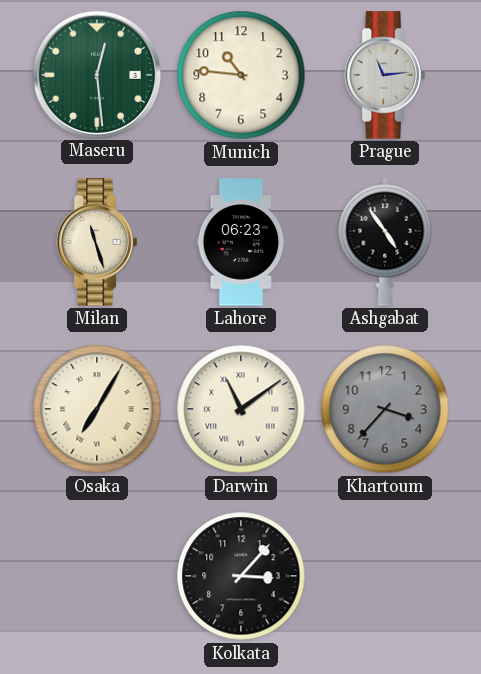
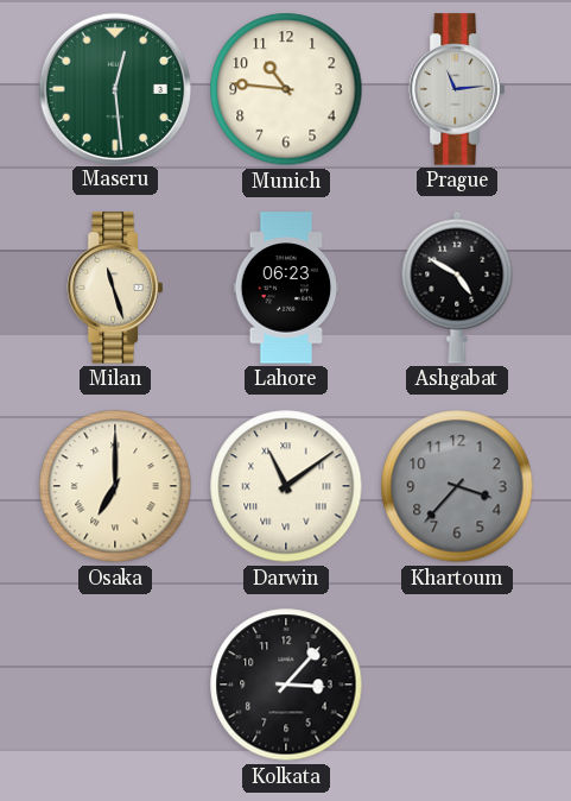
Ashgabat: 4:54 -> 4:50
Osaka: 7:05 -> 7:00
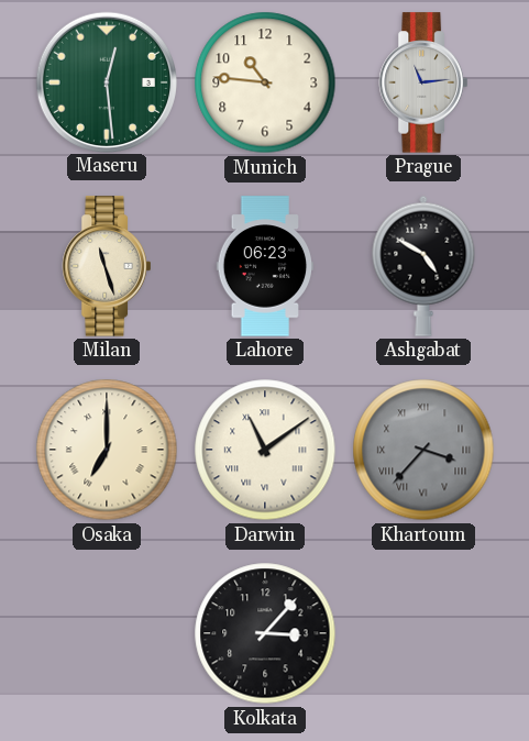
Khartoum numerals: Arabic -> Roman
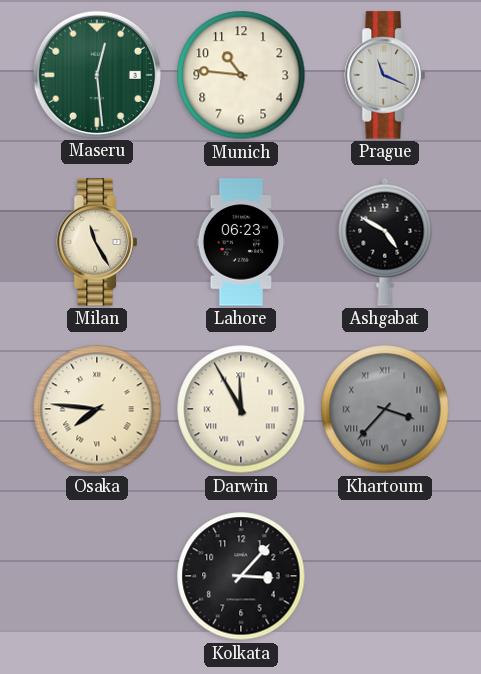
Prague: 11:14 -> 11:19
Milan: 11:27 -> 11:25
Osaka: 7:00 -> 7:46
Darwin: 11:09 -> 11:55
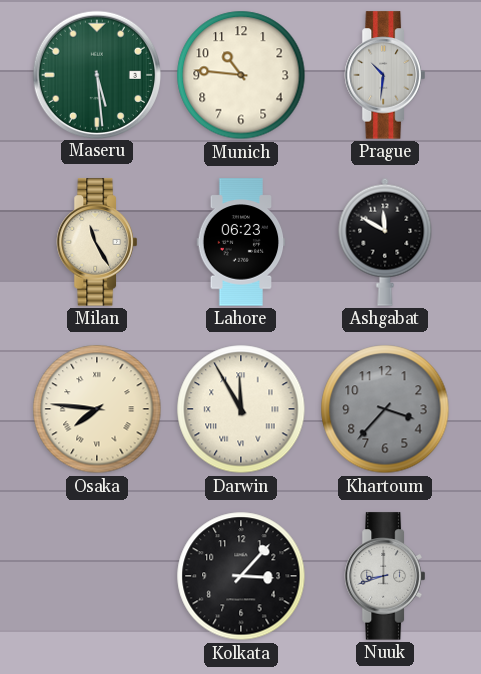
Maseru: 12:29 -> 5:29
Prague: 11:19 -> 10:31
Ashgabat: 4:50 -> 11:50
Khartoum numerals: Roman -> Arabic
Nuuk: none -> 8:42
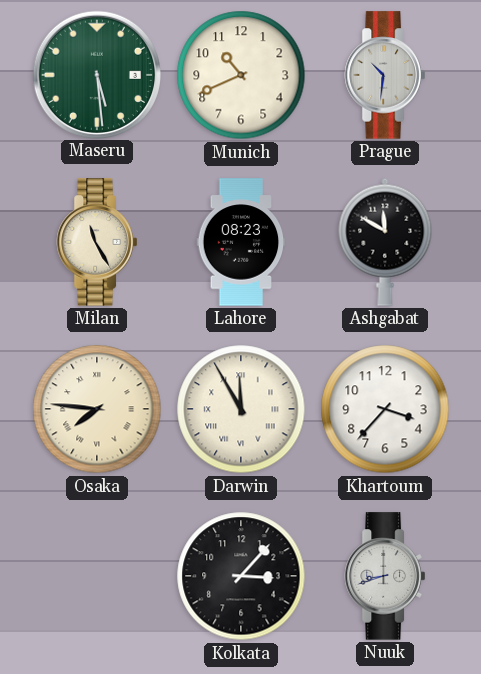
Munich: 10:46 -> 10:41
Lahore: 06:23 -> 08:23
Khartoum dial: grey -> white
